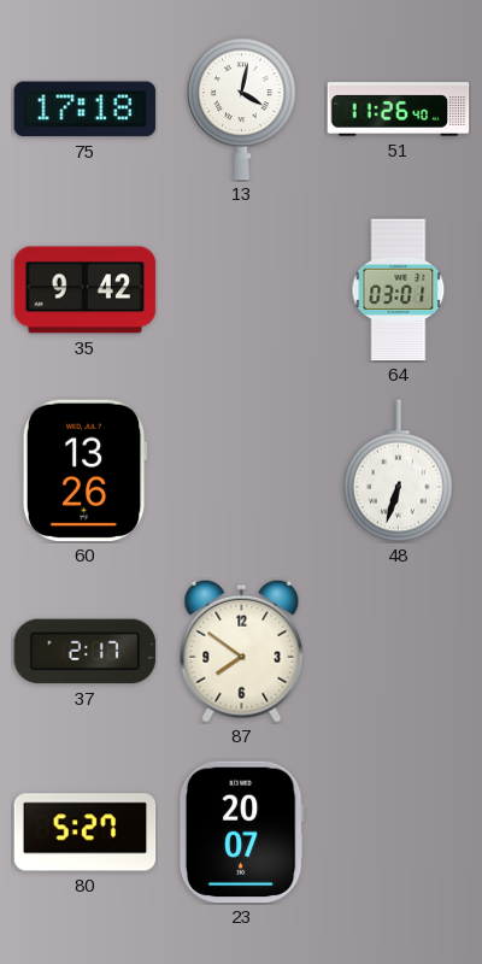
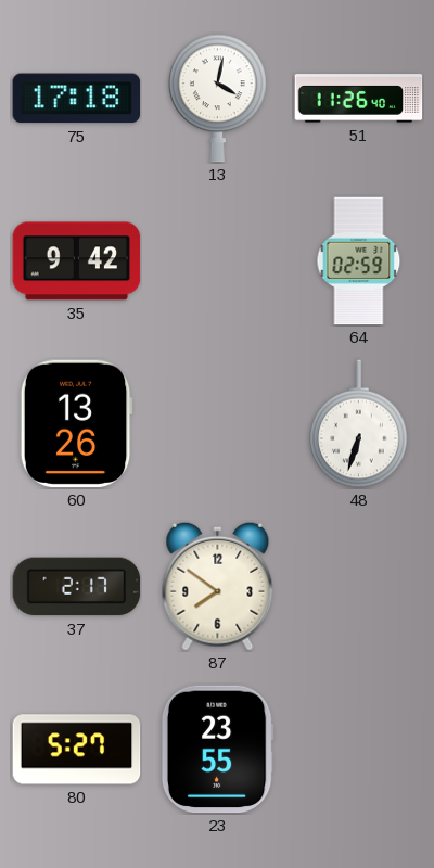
64: 03:01 -> 02:59
23: 20:07 -> 23:55
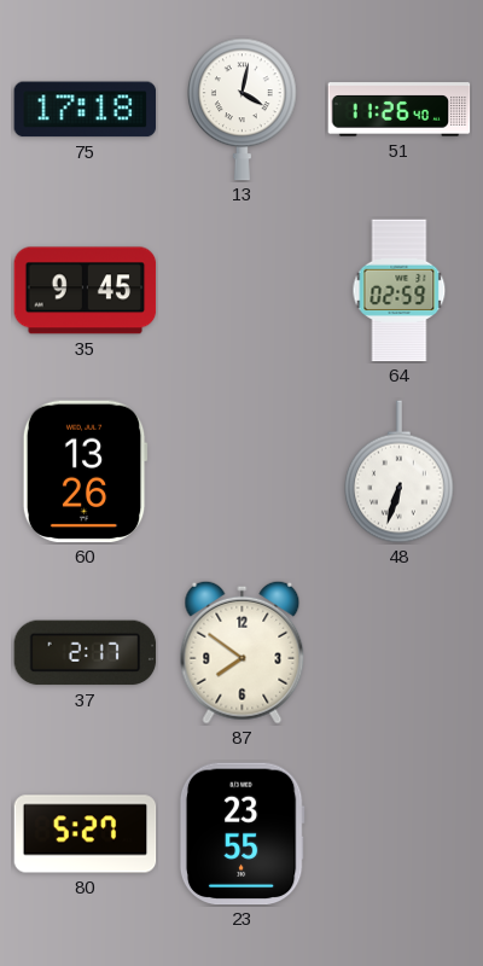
35: 9:42 -> 9:45
